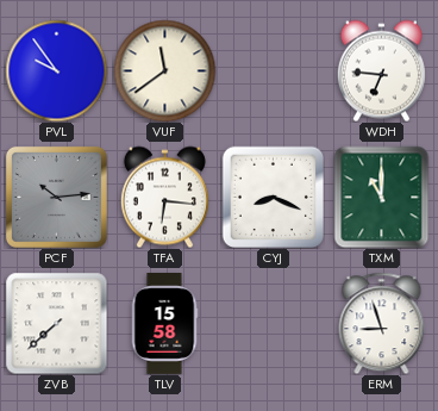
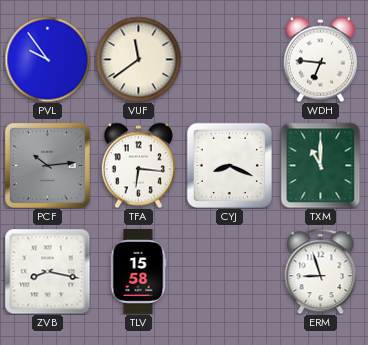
ZVB: 7:38 -> 8:17
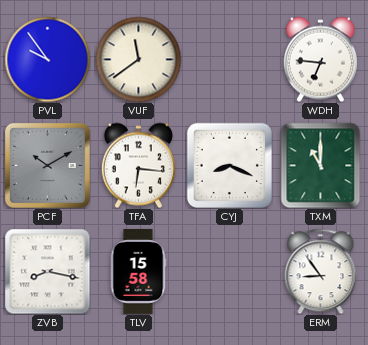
PCF: 10:14 -> 10:10
ERM: 8:57 -> 8:54
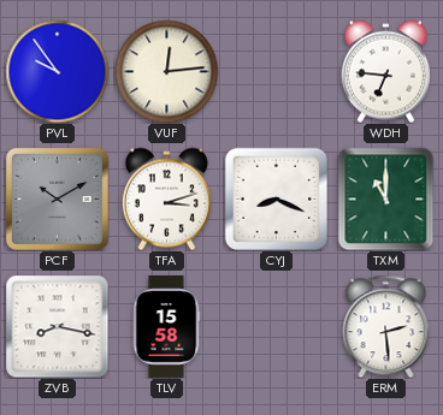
VUF: 11:39 -> 12:14
TFA: 6:16 -> 3:12
ERM: 8:54 -> 2:29
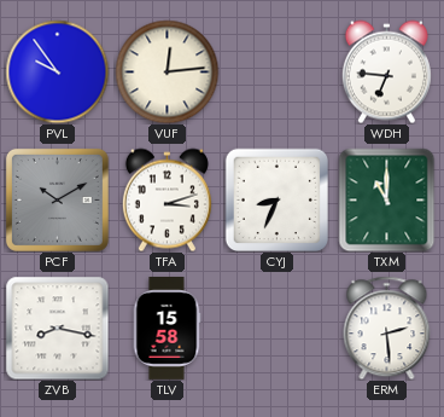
CYJ: 8:19 -> 8:34
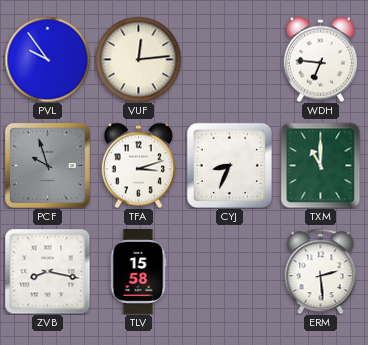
PCF: 10:10 -> 9:57
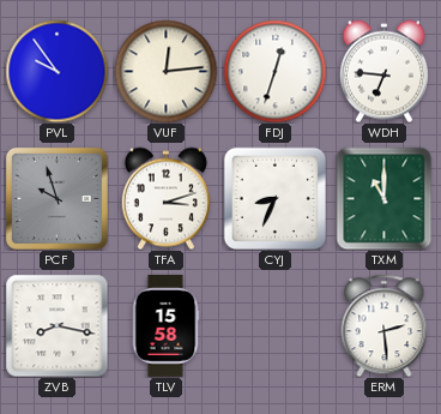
FDJ: none -> 12:33
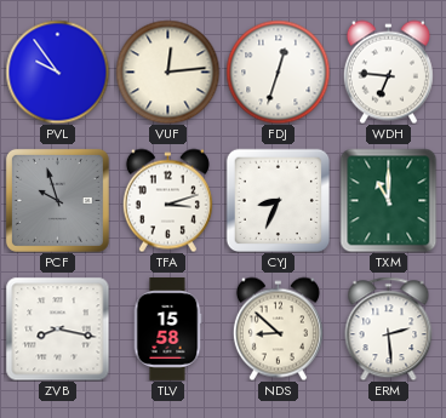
NDS: none -> 8:52
